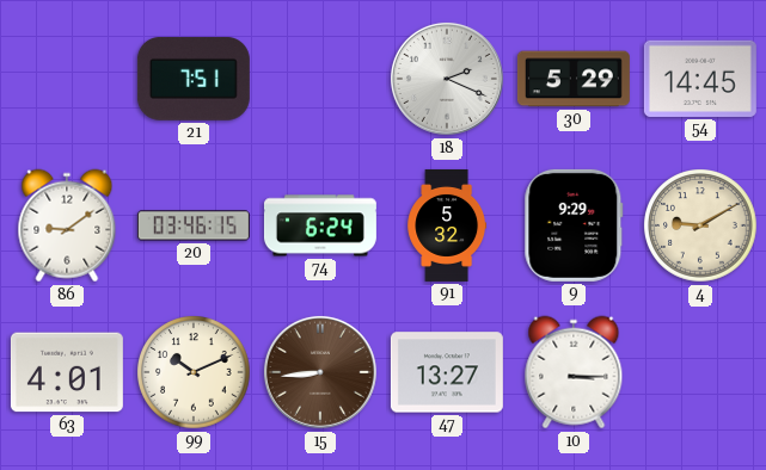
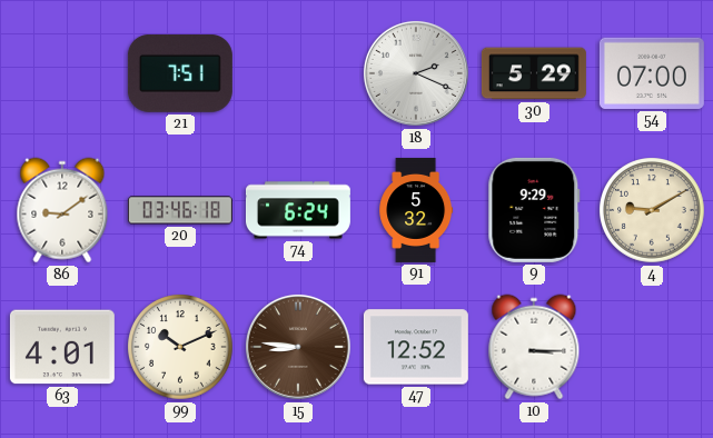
54: 14:45 -> 07:00
20: 03:46:15 -> 03:46:18
15: 8:44 -> 8:46
47: 13:27 -> 12:52
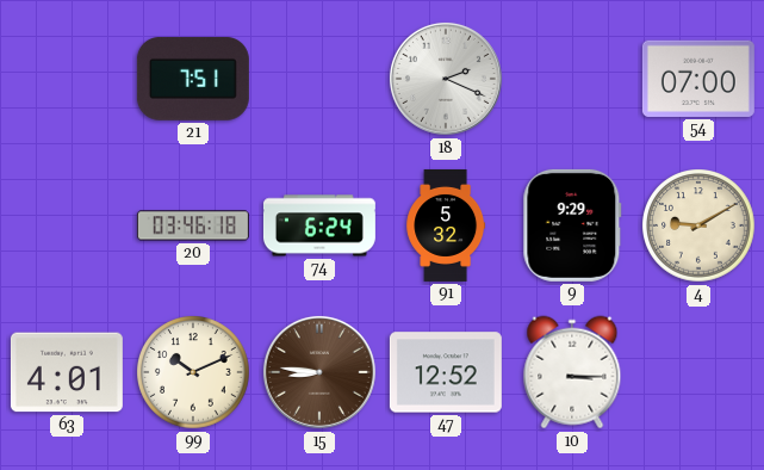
30: 5:29 -> none
86: 9:09 -> none
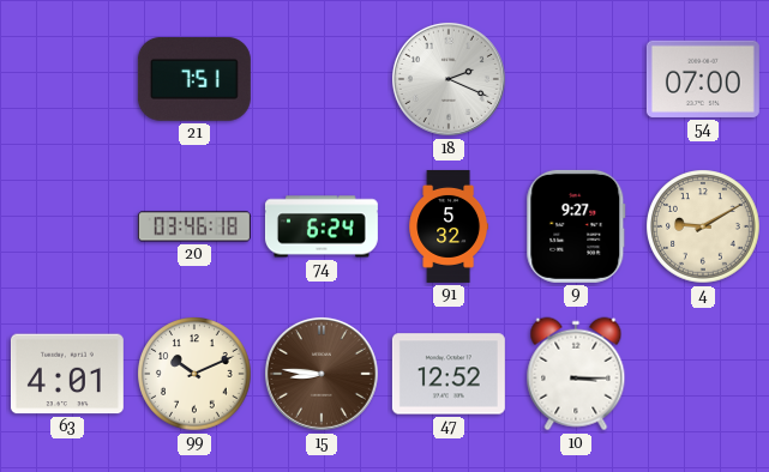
9: 9:29 -> 9:27
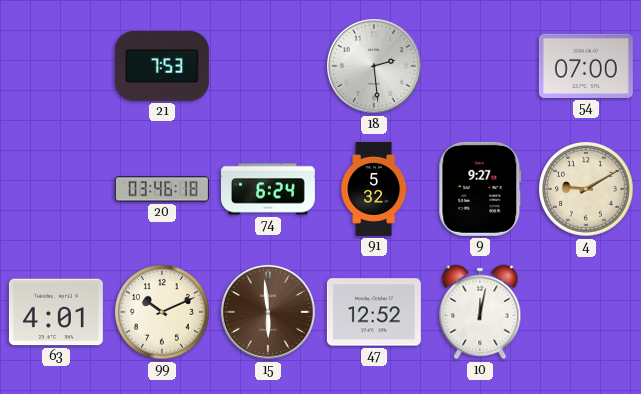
21: 7:51 -> 7:53
18: 2:19 -> 2:29
15: 8:46 -> 5:59
10: 3:15 -> 12:02
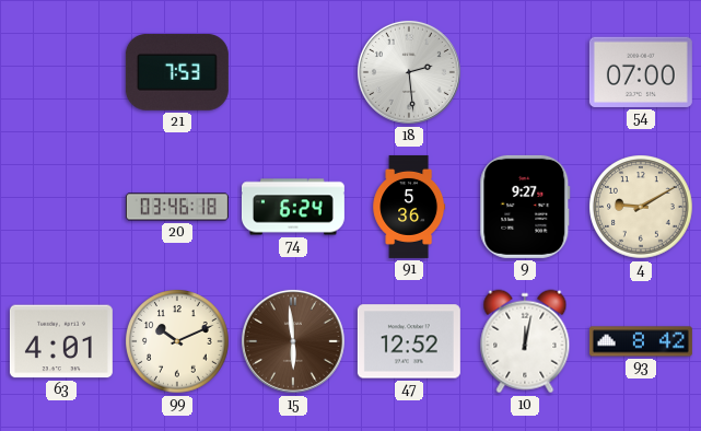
91: 5:32 -> 5:36
93: none -> 8:42
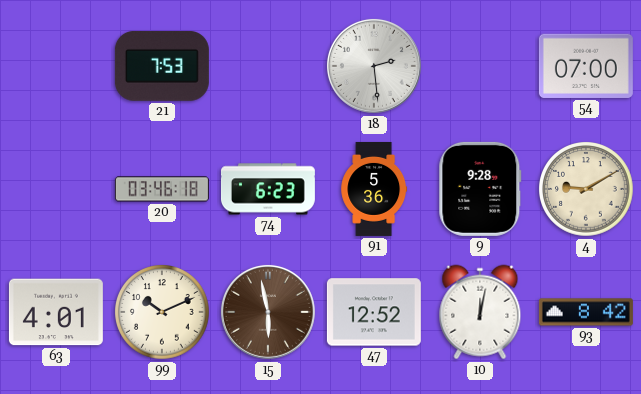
74: 6:24 -> 6:23
9: 9:27 -> 9:28
15: 5:59 -> 5:58
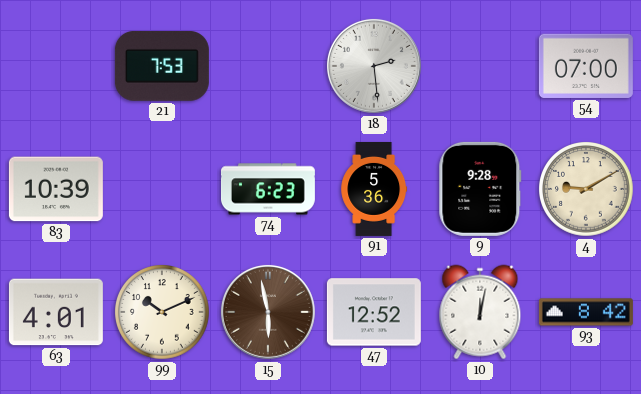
83: none -> 10:39
20: 03:46 -> none
